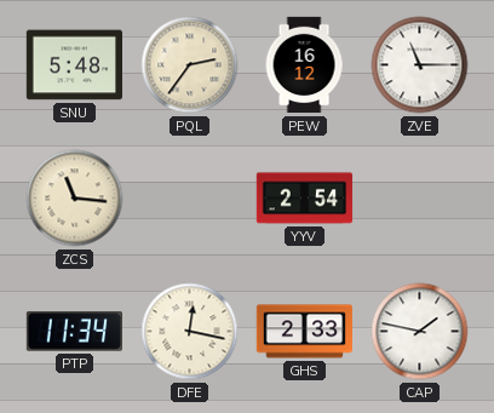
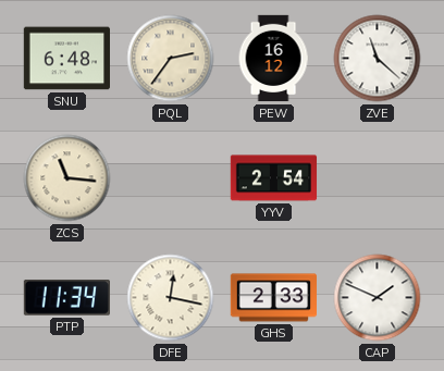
SNU: 5:48 -> 6:48
ZVE: 11:15 -> 11:22
CAP: 1:47 -> 1:49
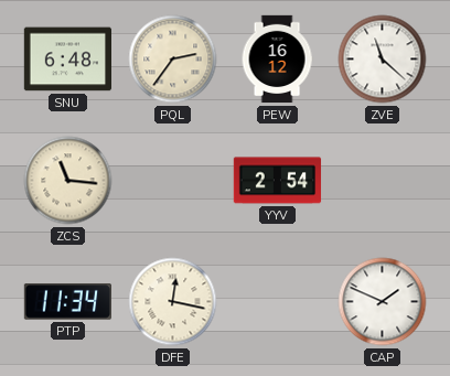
GHS: 2:33 -> none
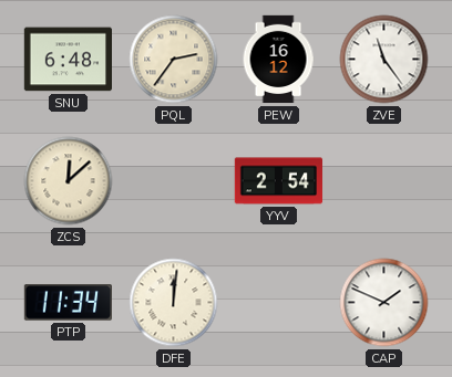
ZVE: 11:22 -> 11:24
ZCS: 11:16 -> 12:08
DFE: 12:17 -> 12:01
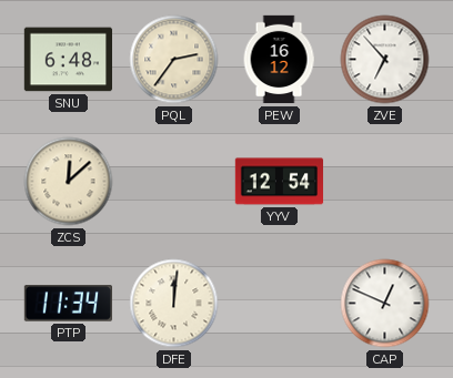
ZVE: 11:24 -> 6:53
YYV: 2:54 -> 12:54
CAP: 1:49 -> 12:49
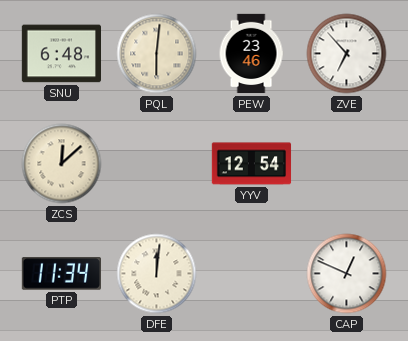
PQL: 2:36 -> 6:01
PEW: 16:12 -> 23:46
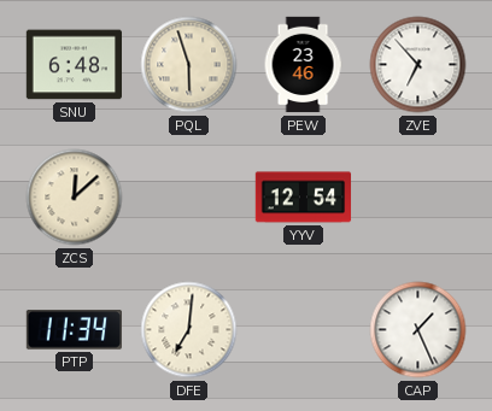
PQL: 6:01 -> 5:57
DFE: 12:01 -> 7:01
CAP: 12:49 -> 1:26
